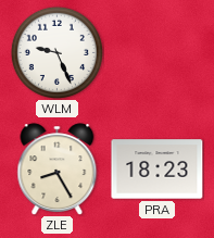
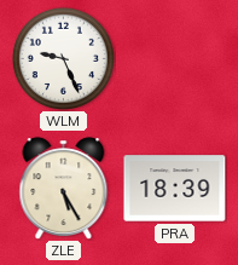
ZLE: 8:25 -> 5:25
PRA: 18:23 -> 18:39
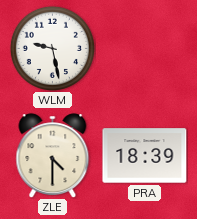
WLM: 9:26 -> 9:28
ZLE: 5:25 -> 4:30
